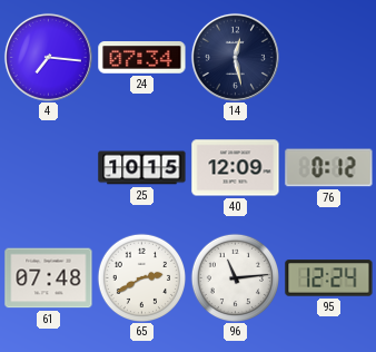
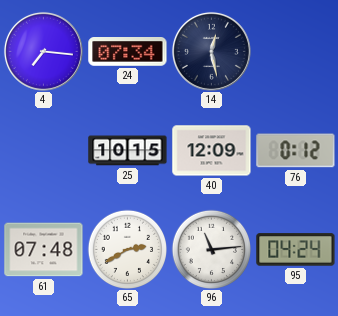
95: 12:24 -> 04:24
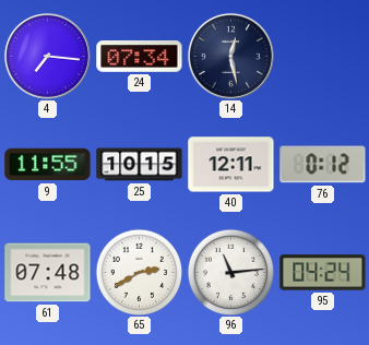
9: none -> 11:55
40: 12:09 -> 12:11
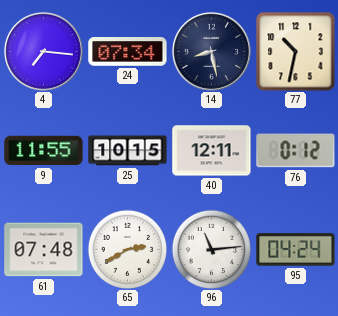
14: 12:28 -> 8:28
77: none -> 10:32
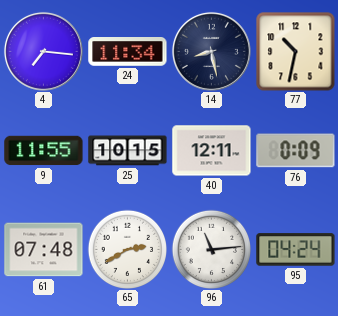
24: 07:34 -> 11:34
76: 0:12 -> 0:09
